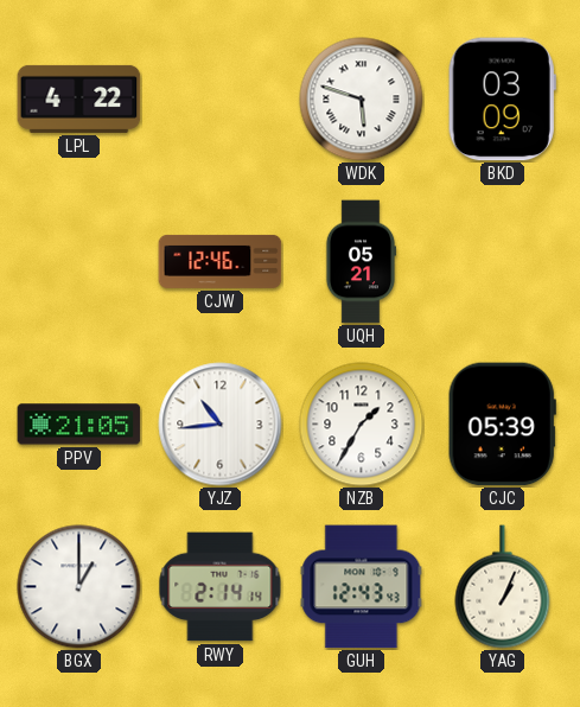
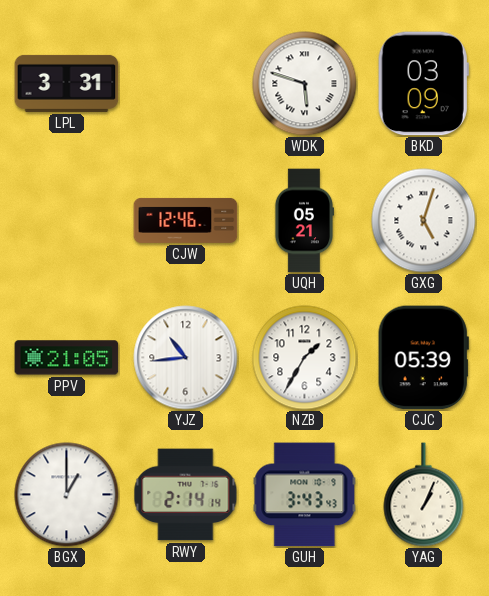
LPL: 4:22 -> 3:31
GXG: none -> 5:03
GUH: 12:43 -> 3:43
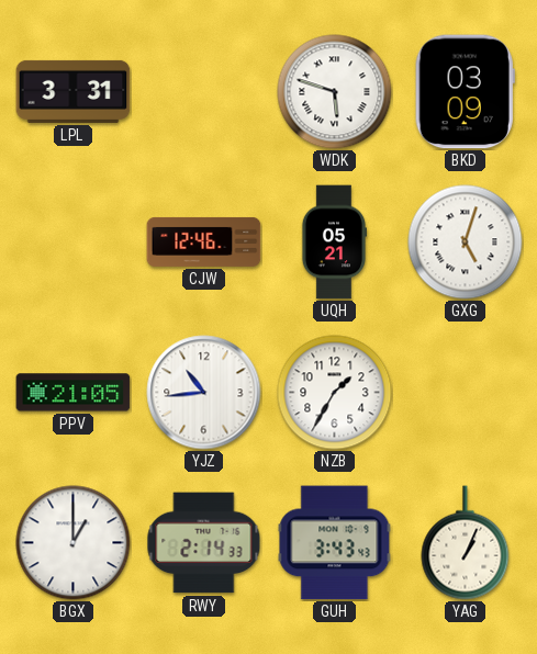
CJC: 05:39 -> none
RWY: 2:14:14 -> 2:14:33
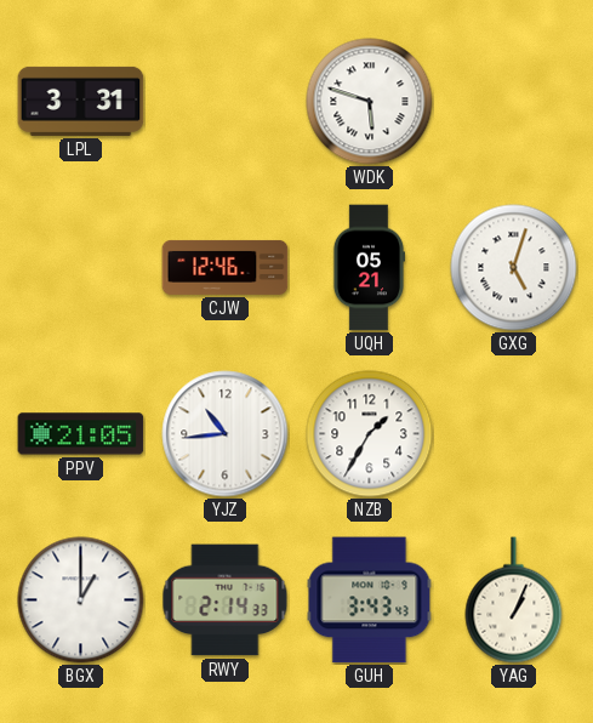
BKD: 03:09 -> none
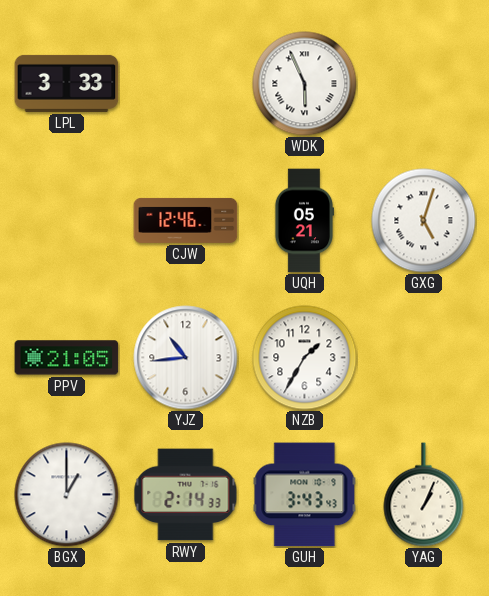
LPL: 3:31 -> 3:33
WDK: 5:48 -> 5:56
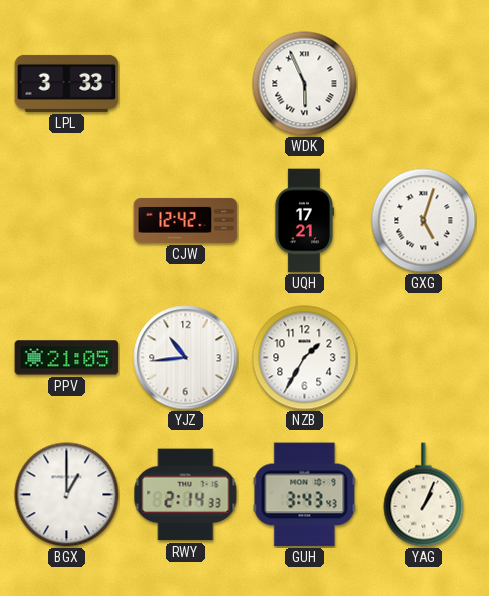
CJW: 12:46 -> 12:42
UQH: 05:21 -> 17:21
